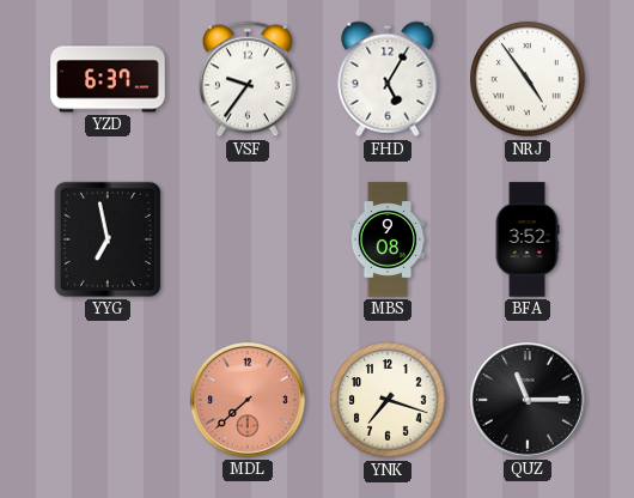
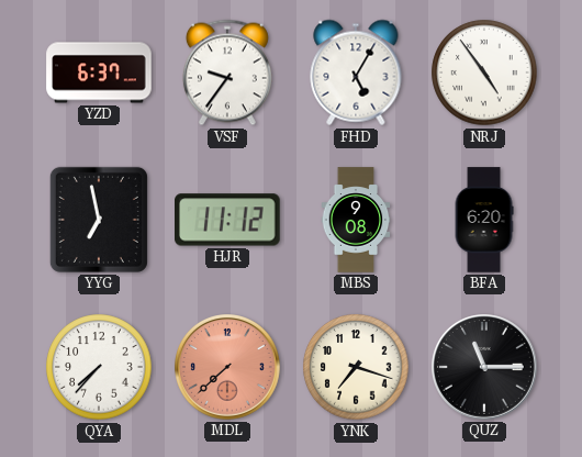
HJR: none -> 11:12
BFA: 3:52 -> 6:20
QYA: none -> 7:37
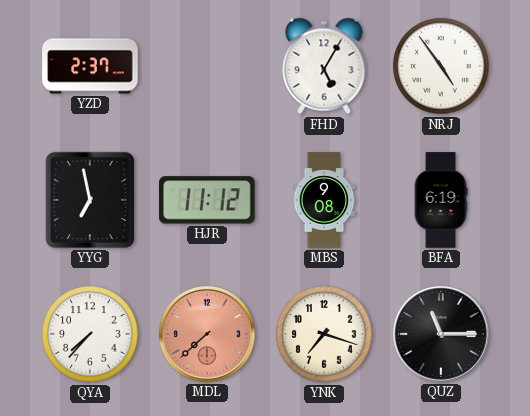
YZD: 6:37 -> 2:37
VSF: 9:36 -> none
BFA: 6:20 -> 6:19
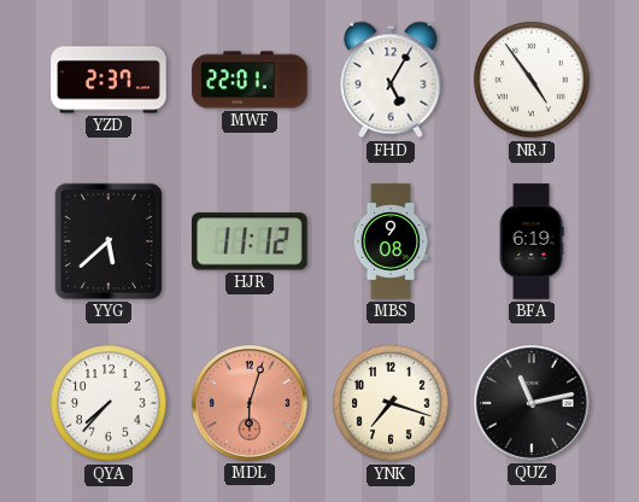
MWF: none -> 22:01
YYG: 6:58 -> 5:38
MDL: 7:38 -> 6:03
QUZ: 11:15 -> 11:13
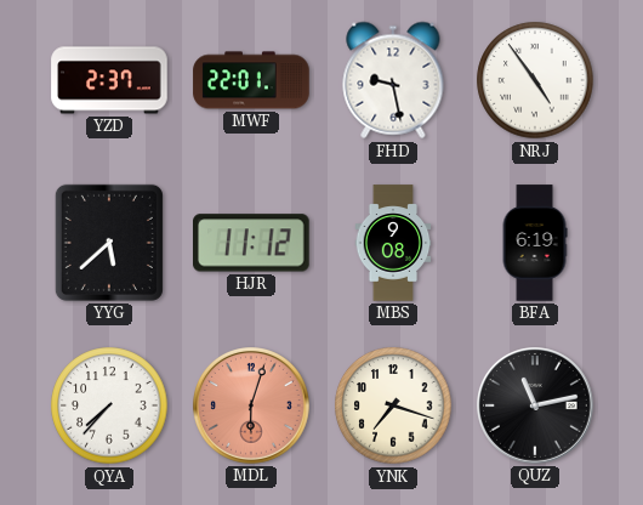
FHD: 5:05 -> 9:28
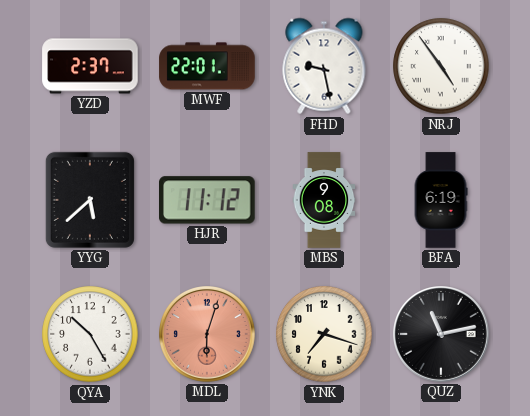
QYA: 7:37 -> 10:25
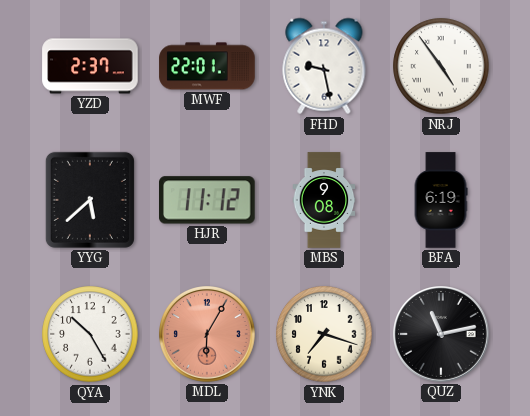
MDL: 6:03 -> 6:05
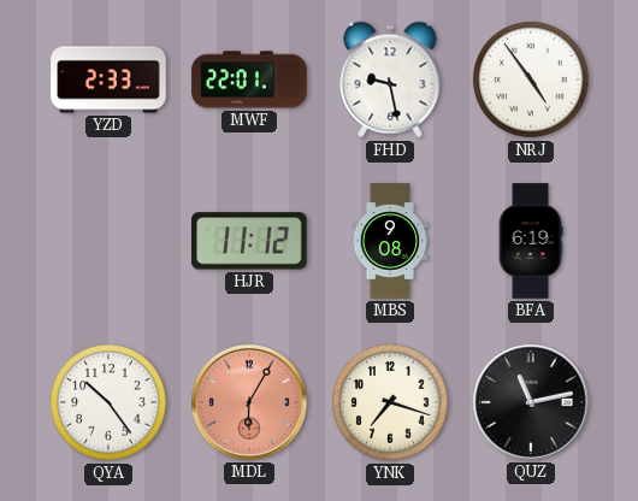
YZD: 2:37 -> 2:33
YYG: 5:38 -> none
QYA: 10:25 -> 10:24
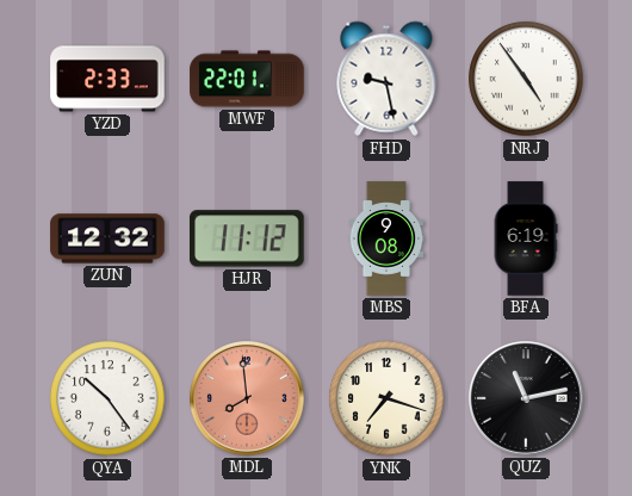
ZUN: none -> 12:32
MDL: 6:05 -> 7:59
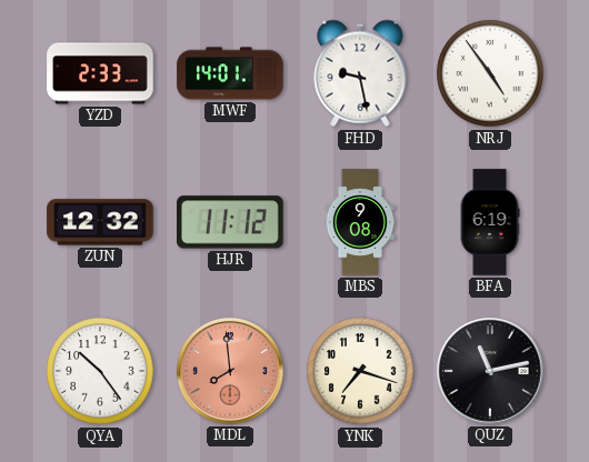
MWF: 22:01 -> 14:01
